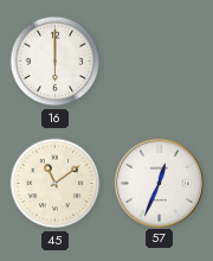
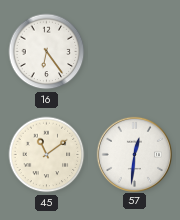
16: 6:00 -> 6:24
57: 12:34 -> 12:31
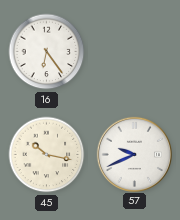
45: 11:09 -> 10:17
57: 12:31 -> 9:41
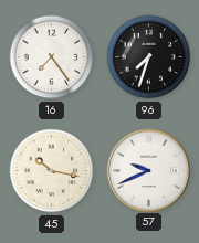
16: 6:24 -> 7:24
96: none -> 7:33
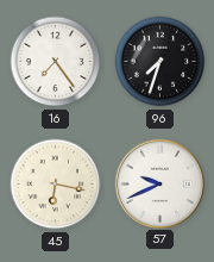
45: 10:17 -> 6:17
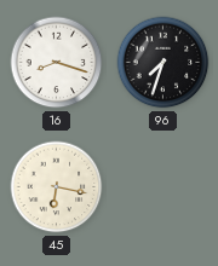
16: 7:24 -> 8:18
57: 9:41 -> none
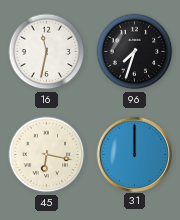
16: 8:18 -> 11:32
31: none -> 12:00
